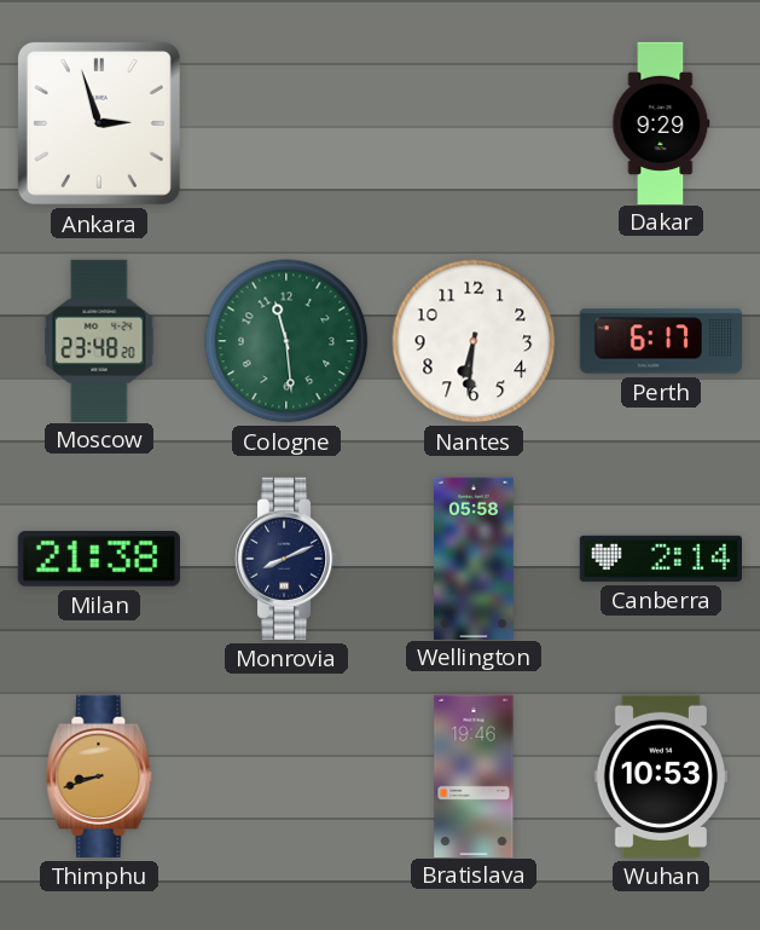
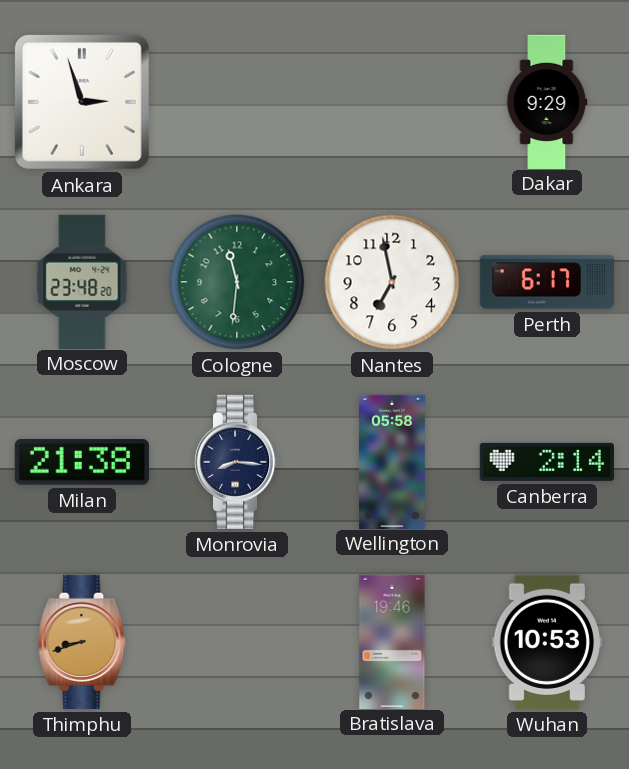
Cologne: 11:29 -> 11:31
Nantes: 6:31 -> 6:58
Monrovia: 8:11 -> 8:16
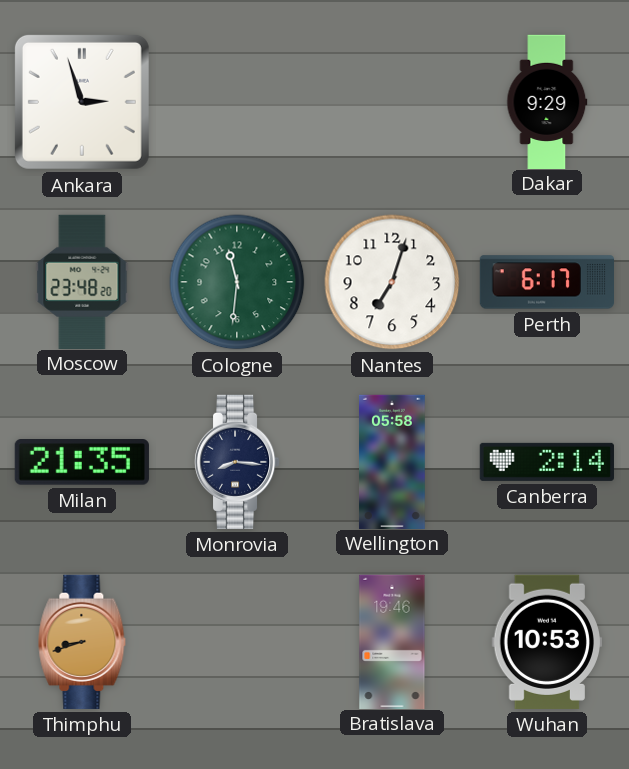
Nantes: 6:58 -> 7:03
Milan: 21:38 -> 21:35
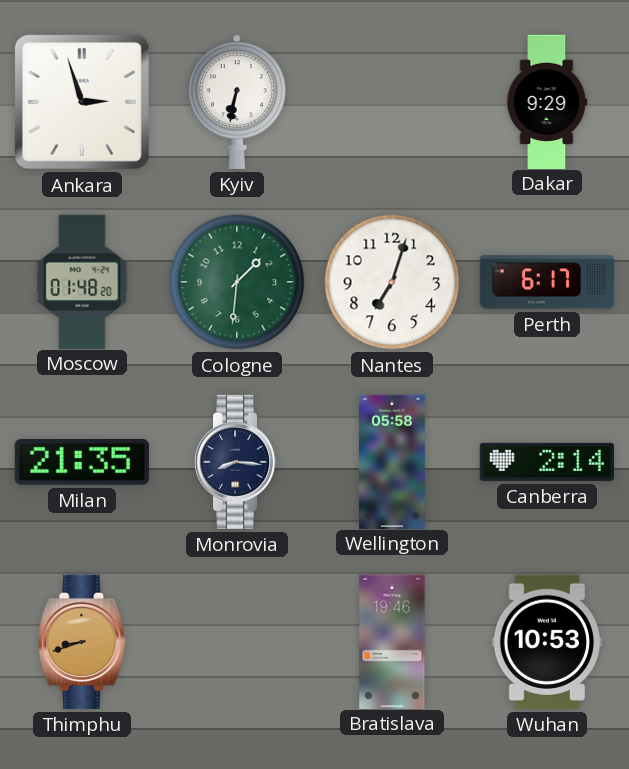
Kyiv: none -> 6:32
Moscow: 23:48 -> 01:48
Cologne: 11:31 -> 1:31
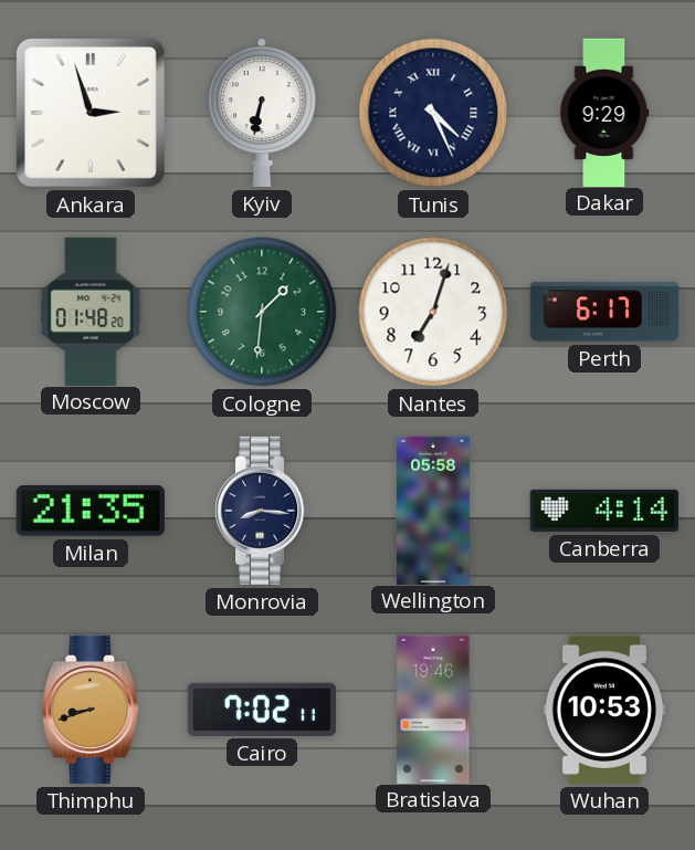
Tunis: none -> 4:26
Canberra: 2:14 -> 4:14
Cairo: none -> 7:02
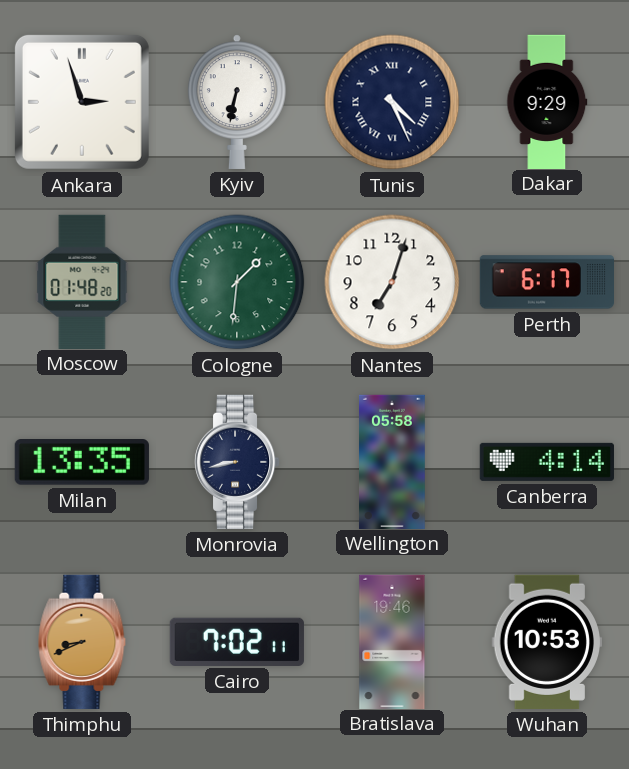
Milan: 21:35 -> 13:35
Monrovia: 8:16 -> 8:43
Thimphu: 8:42 -> 8:41
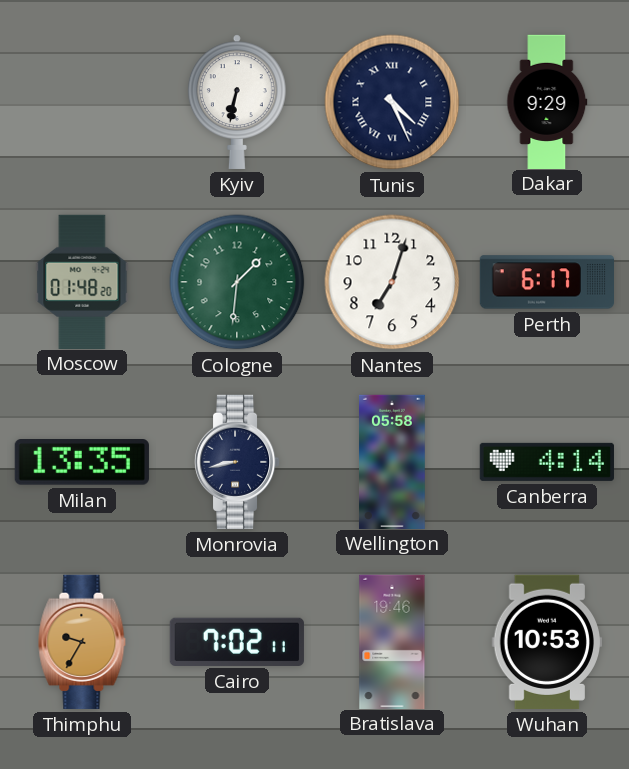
Ankara: 2:57 -> none
Thimphu: 8:41 -> 9:35
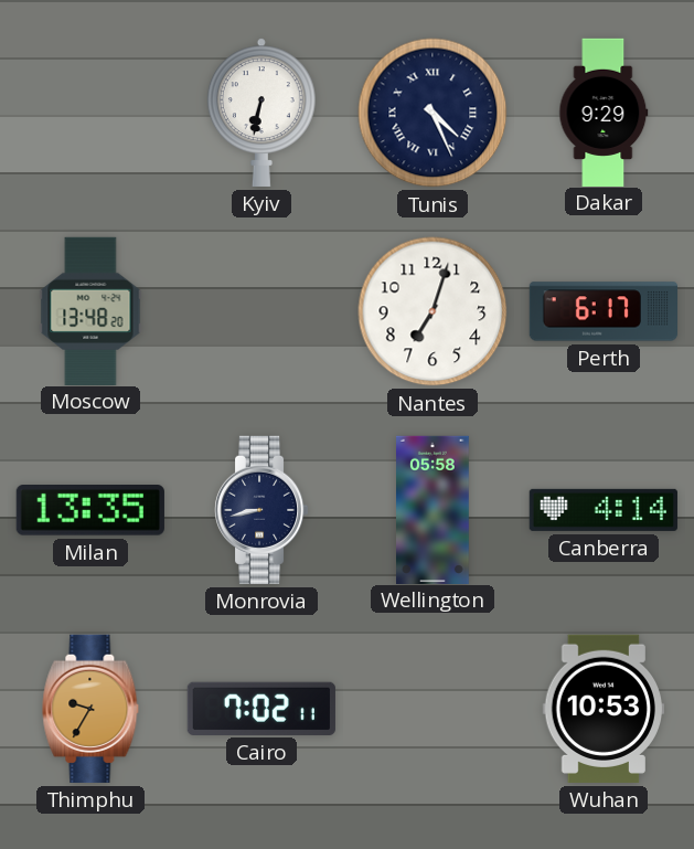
Moscow: 01:48 -> 13:48
Cologne: 1:31 -> none
Bratislava: 19:46 -> none
